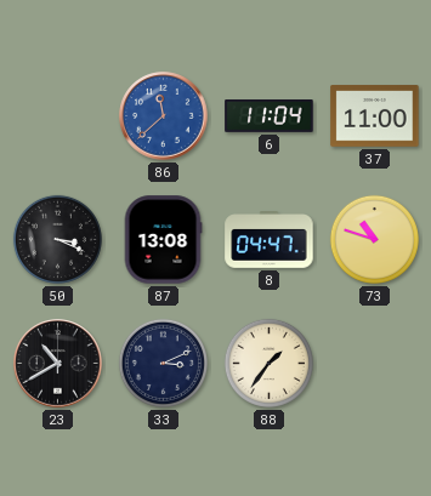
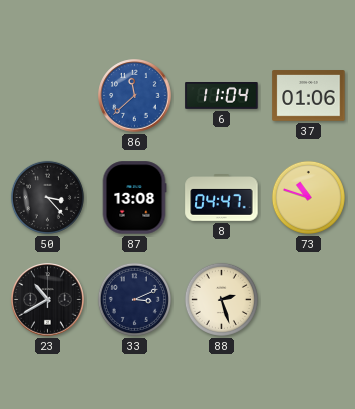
37: 11:00 -> 01:06
50: 3:19 -> 3:23
88: 1:36 -> 2:27
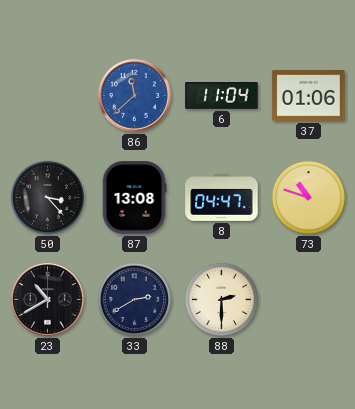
33: 3:11 -> 2:40
88: 2:27 -> 2:30
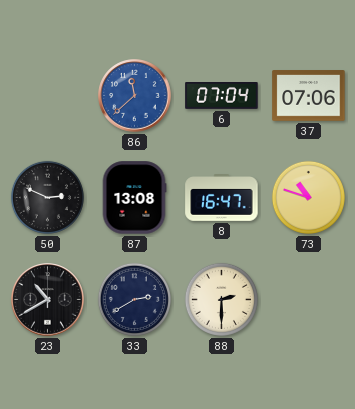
6: 11:04 -> 07:04
37: 01:06 -> 07:06
50: 3:23 -> 2:49
8: 04:47 -> 16:47
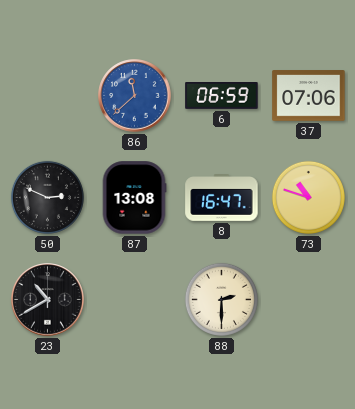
6: 07:04 -> 06:59
33: 2:40 -> none
